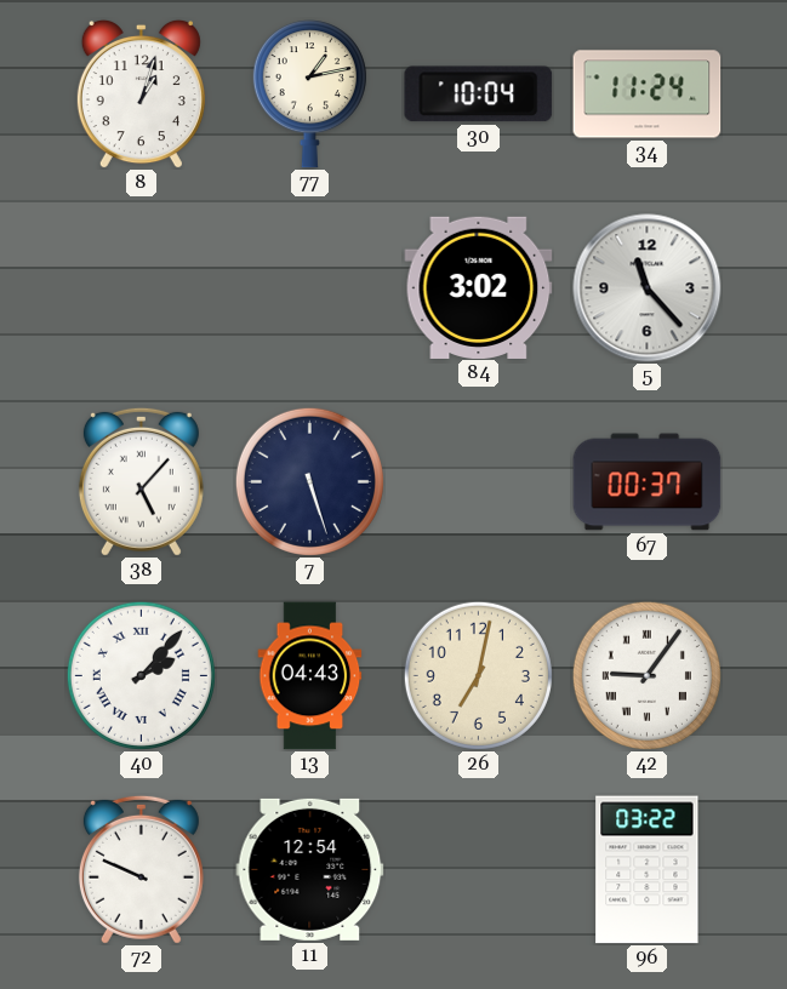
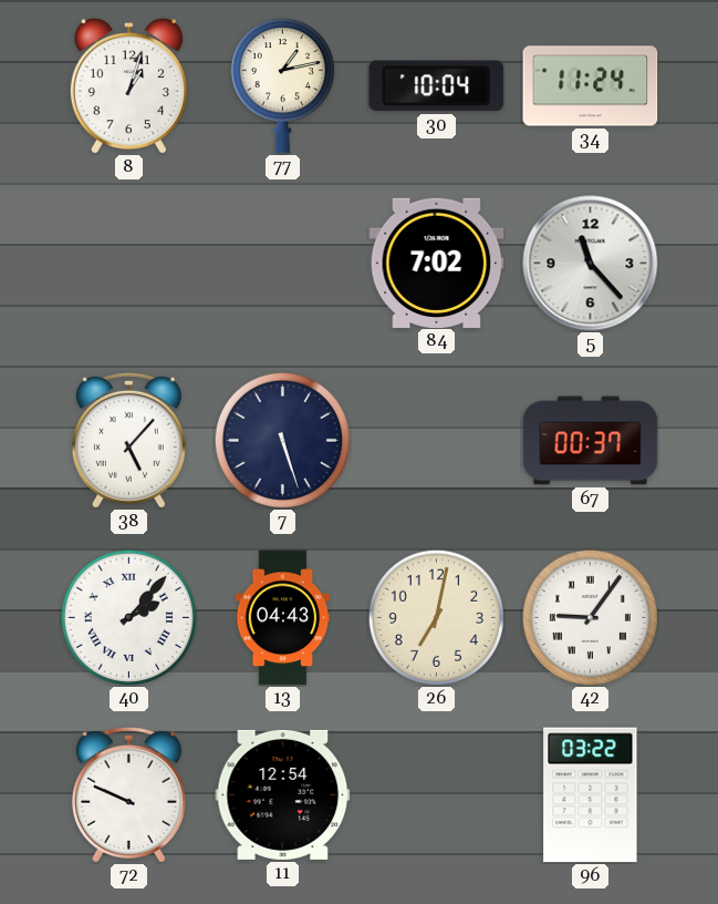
84: 3:02 -> 7:02
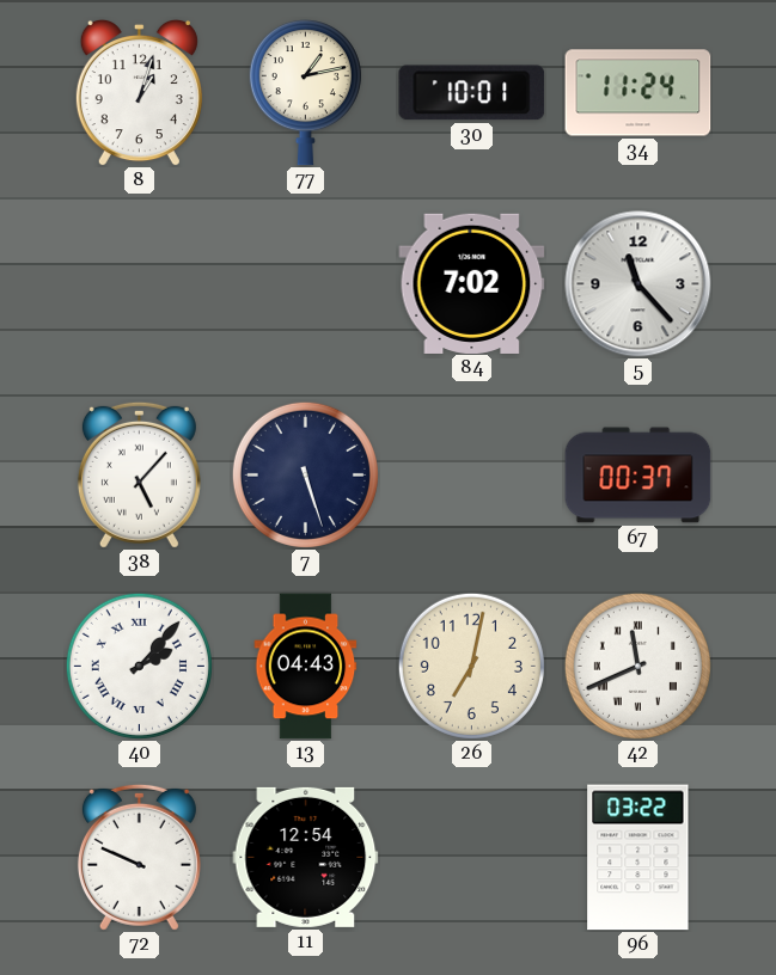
30: 10:04 -> 10:01
42: 9:06 -> 11:41
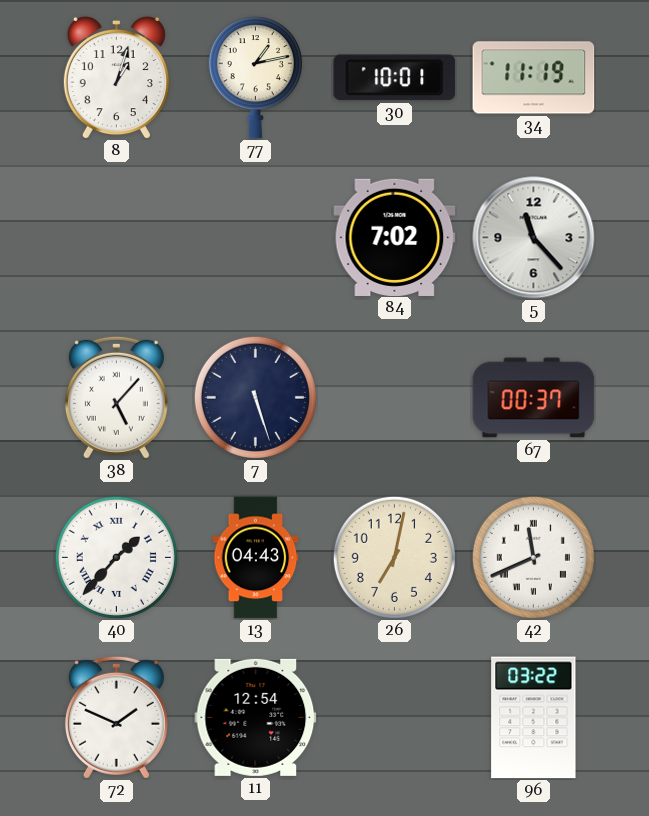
34: 11:24 -> 11:19
40: 2:07 -> 1:37
72: 9:49 -> 1:49
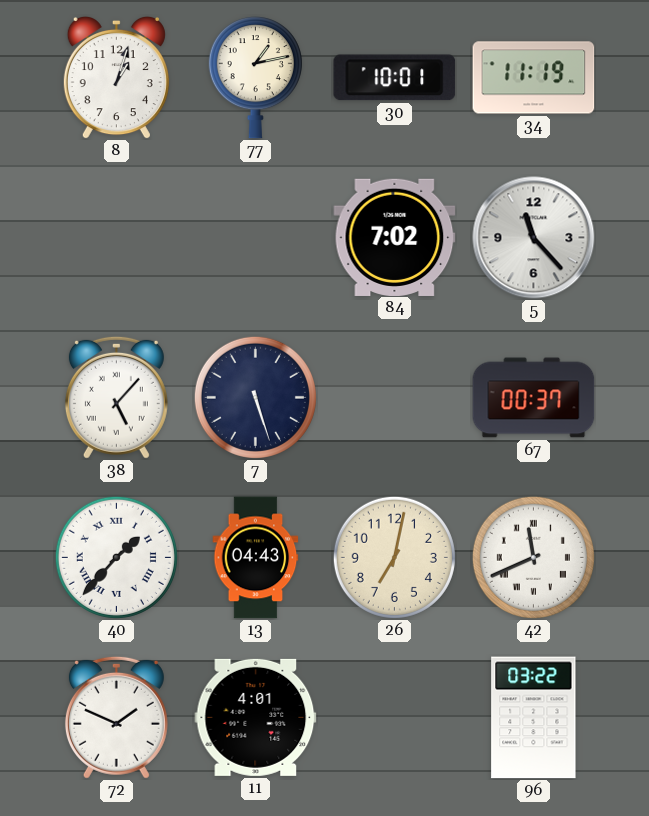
11: 12:54 -> 4:01
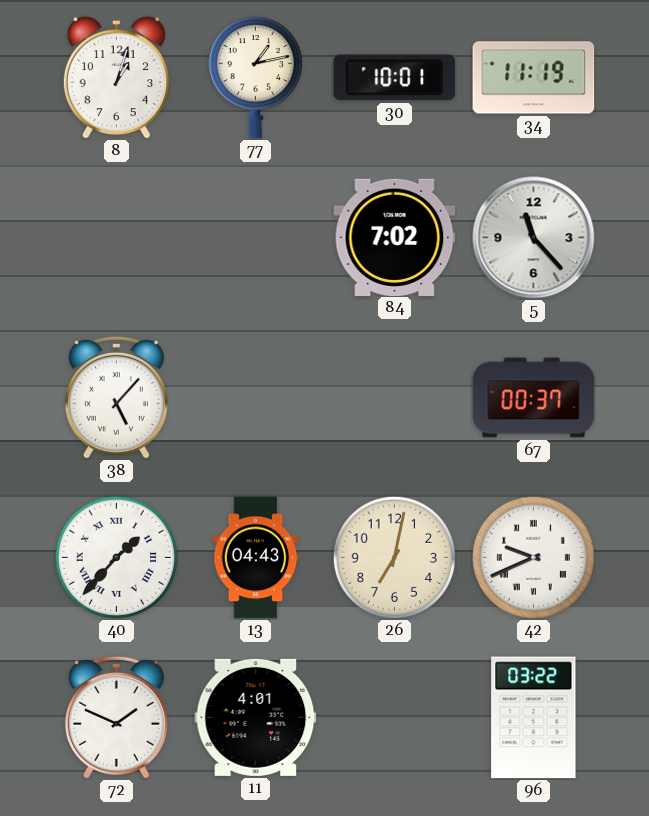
7: 5:27 -> none
42: 11:41 -> 9:41
